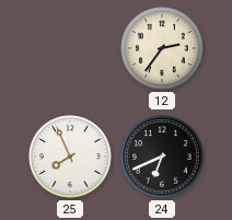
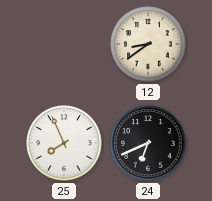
12: 2:36 -> 8:39
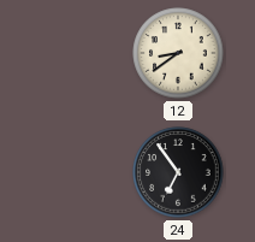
25: 7:56 -> none
24: 6:41 -> 6:54
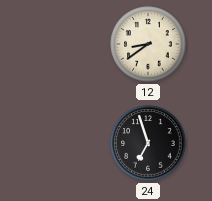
24: 6:54 -> 6:57
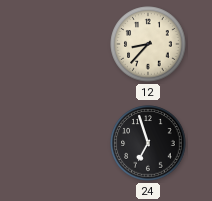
12: 8:39 -> 8:37
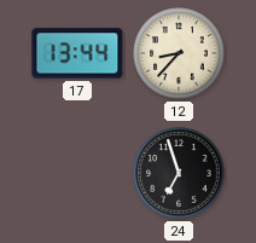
17: none -> 13:44
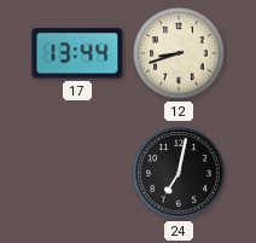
12: 8:37 -> 8:42
24: 6:57 -> 7:02
